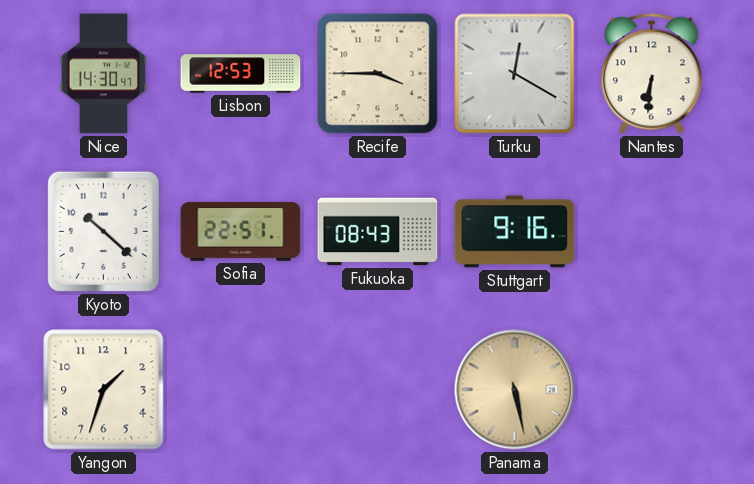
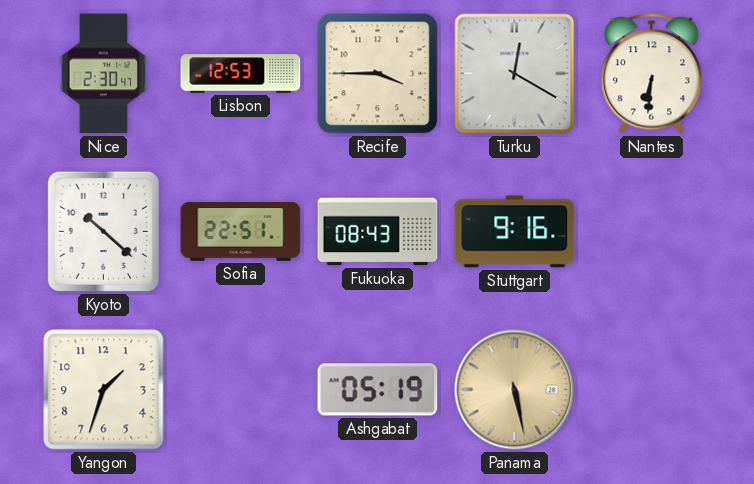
Nice: 14:30 -> 2:30
Ashgabat: none -> 05:19
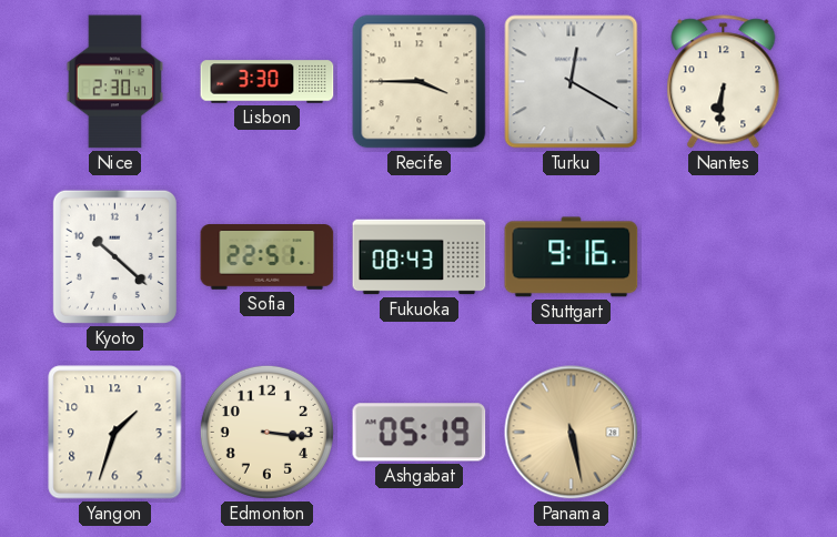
Lisbon: 12:53 -> 3:30
Edmonton: none -> 3:16
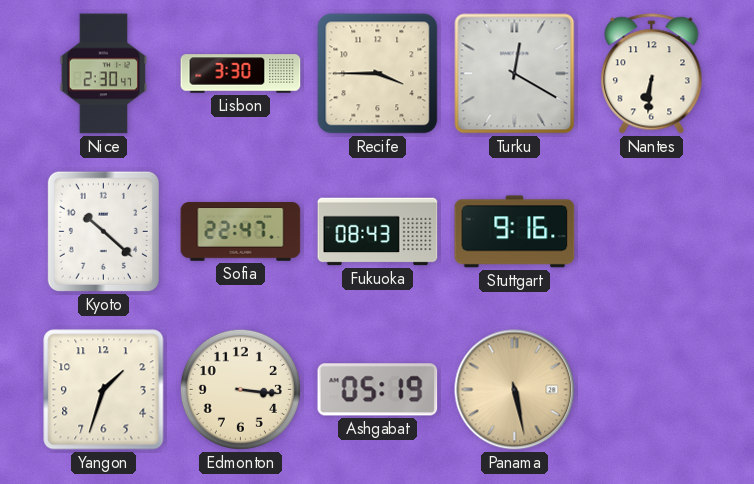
Sofia: 22:51 -> 22:47
